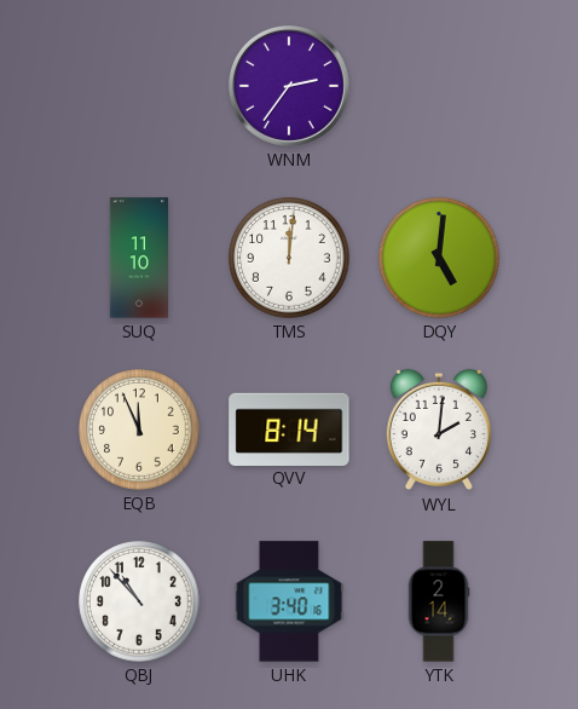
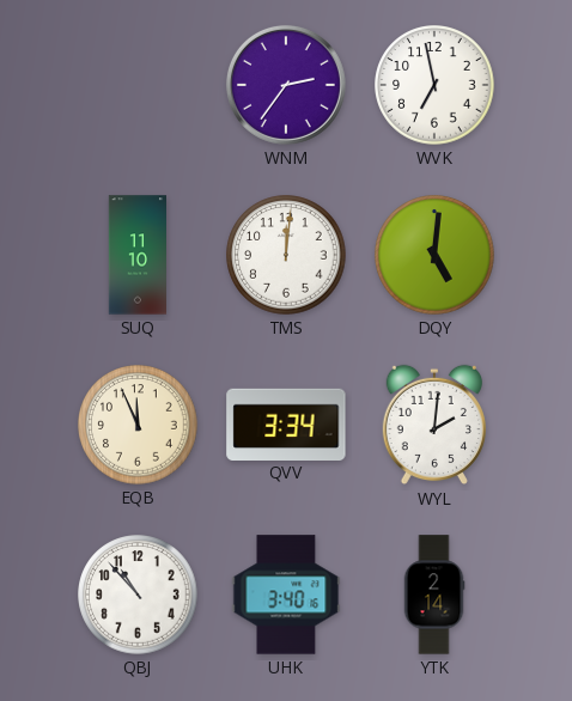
WVK: none -> 6:58
QVV: 8:14 -> 3:34
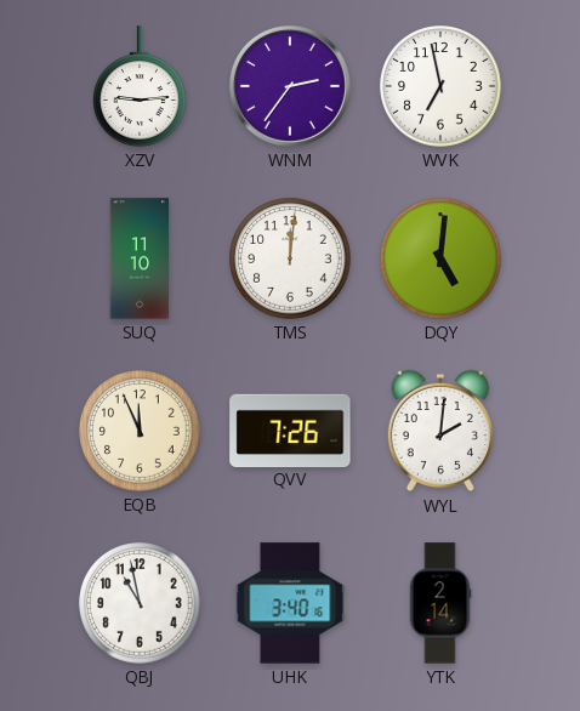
XZV: none -> 9:14
QVV: 3:34 -> 7:26
QBJ: 10:53 -> 10:58
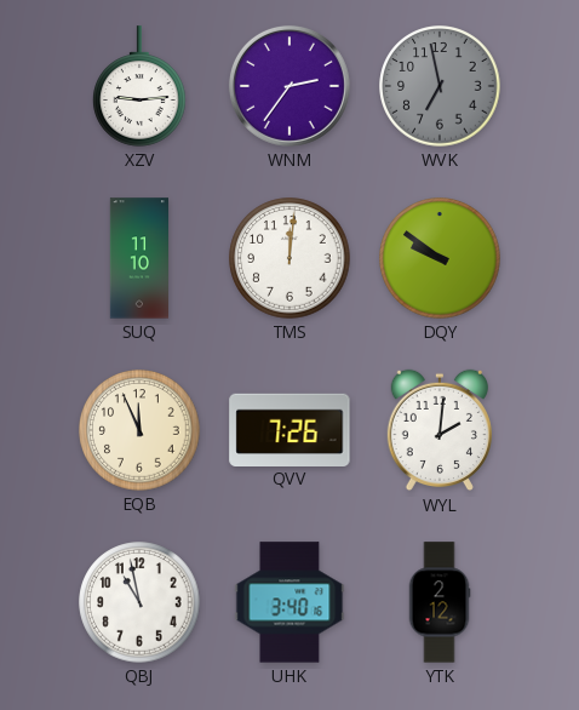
WVK dial: white -> grey
DQY: 5:01 -> 9:51
YTK: 2:14 -> 2:12
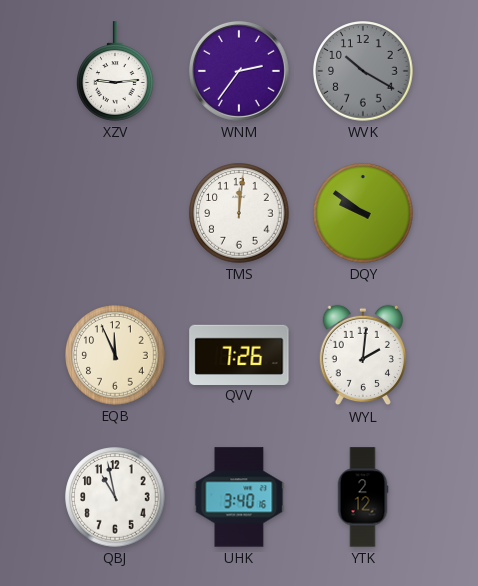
WVK: 6:58 -> 10:20
SUQ: 11:10 -> none
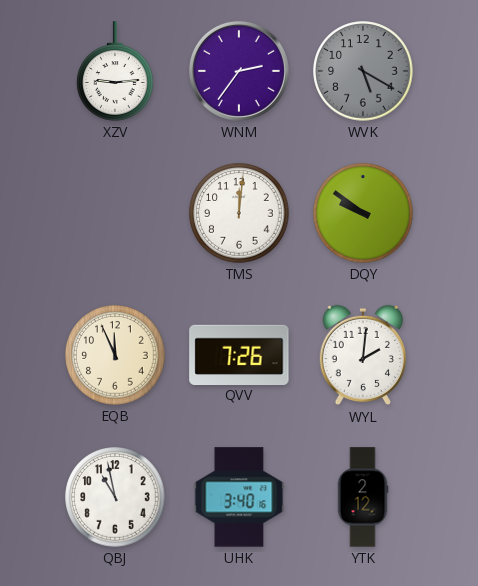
WVK: 10:20 -> 5:20
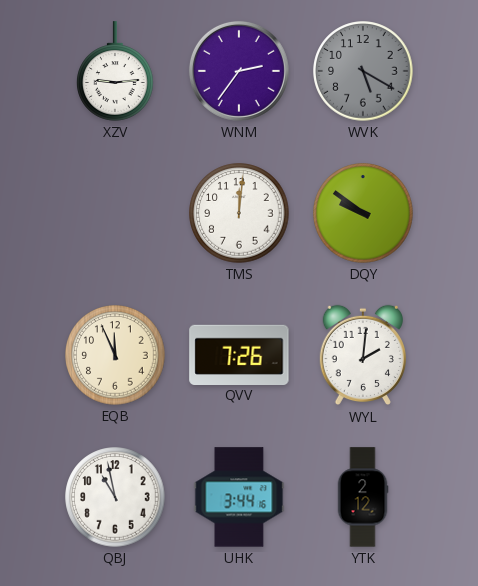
UHK: 3:40 -> 3:44
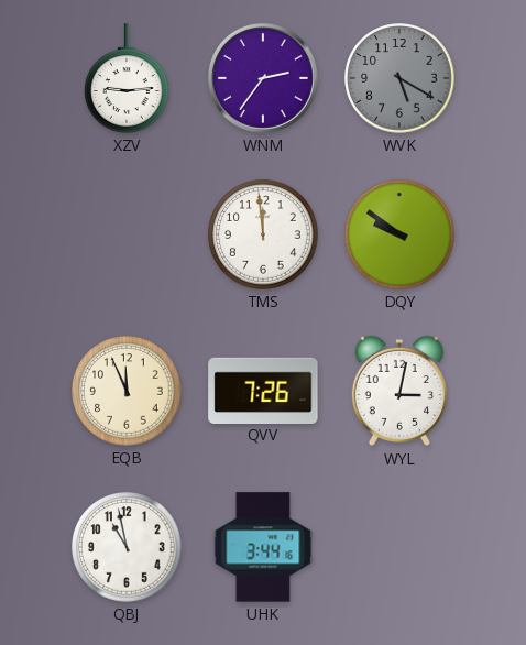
TMS: 12:01 -> 11:59
WYL: 2:01 -> 3:02
YTK: 2:12 -> none
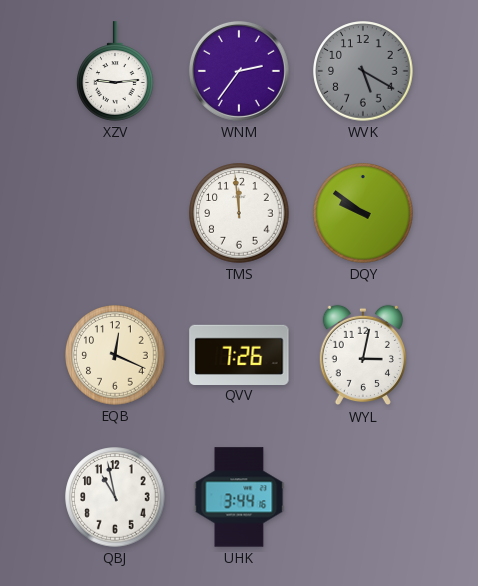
EQB: 11:56 -> 12:19
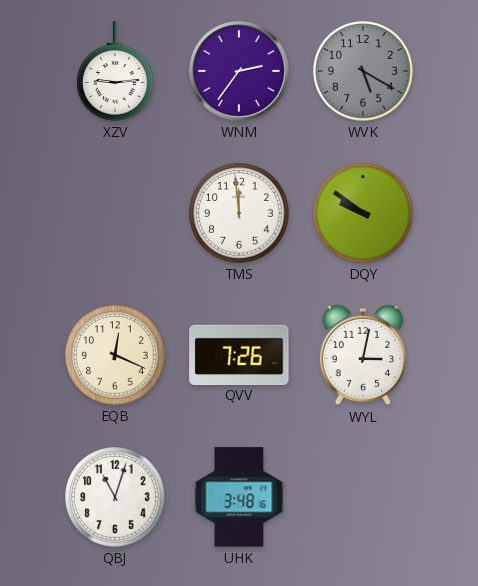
QBJ: 10:58 -> 11:03
UHK: 3:44 -> 3:48
